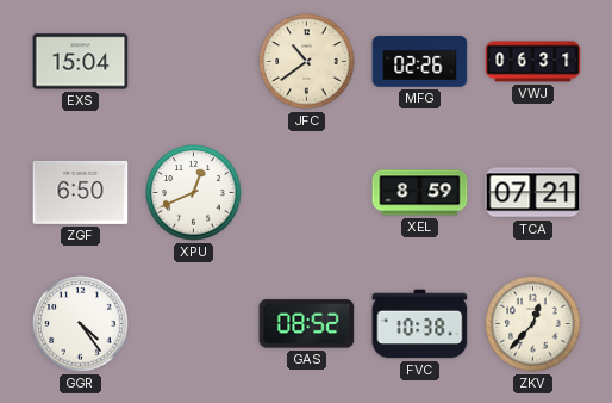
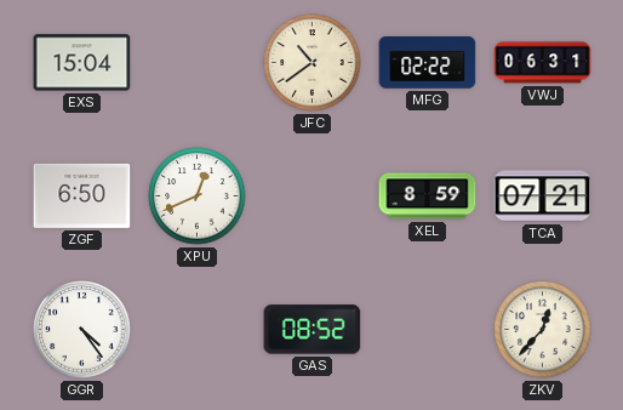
MFG: 02:26 -> 02:22
FVC: 10:38 -> none
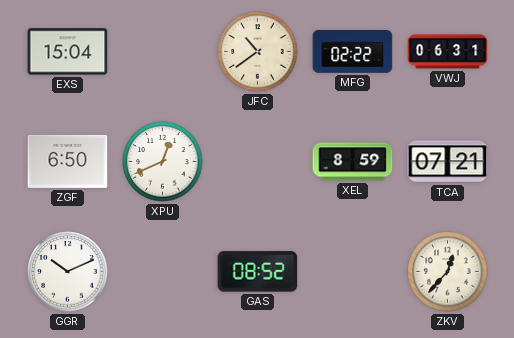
GGR: 4:24 -> 10:11
